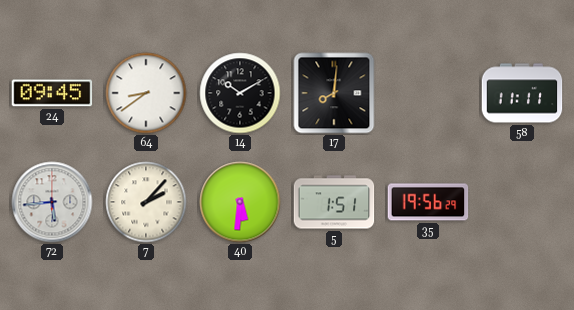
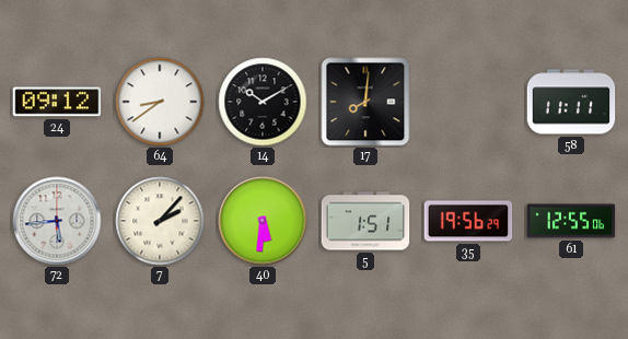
24: 09:45 -> 09:12
61: none -> 12:55
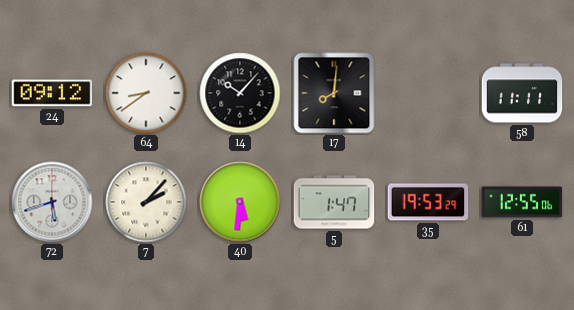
14: 10:10 -> 10:07
72: 5:44 -> 5:42
5: 1:51 -> 1:47
35: 19:56 -> 19:53
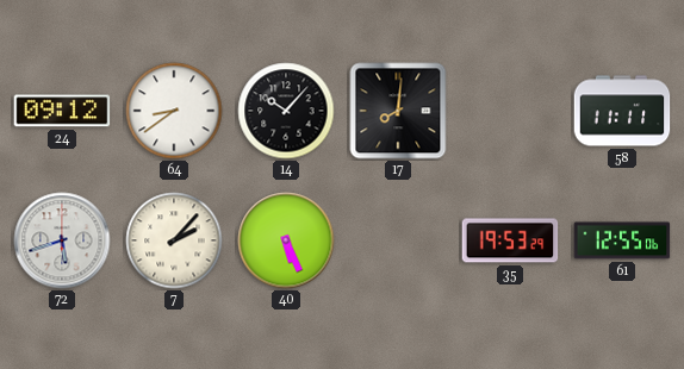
40: 5:31 -> 5:26
5: 1:47 -> none
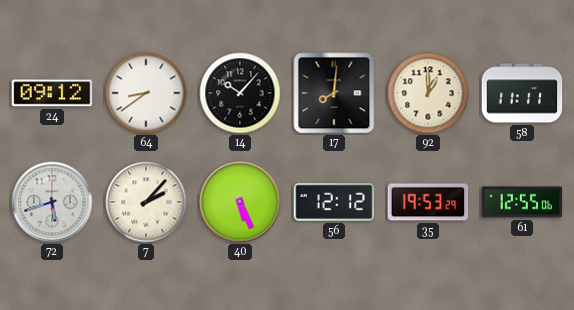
92: none -> 1:00
56: none -> 12:12
